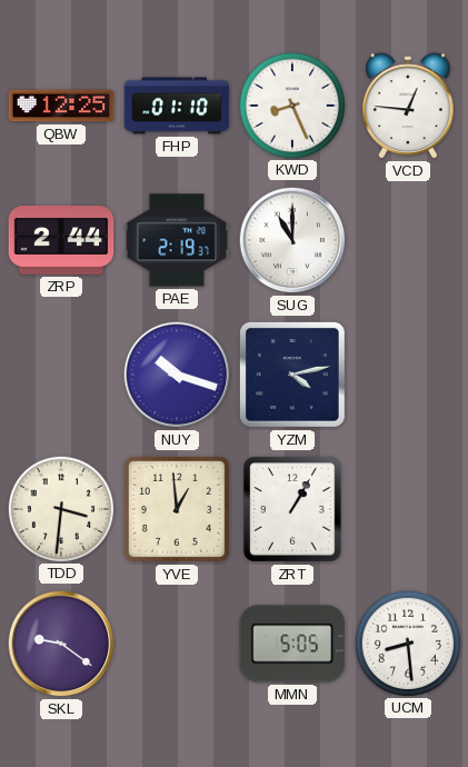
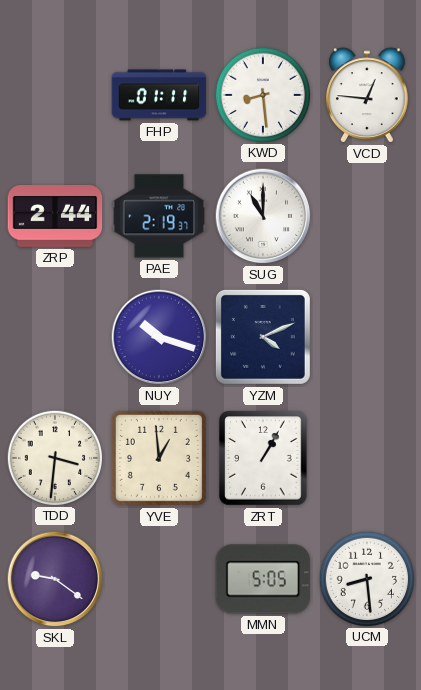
QBW: 12:25 -> none
FHP: 01:10 -> 01:11
KWD: 8:26 -> 8:29
YZM: 4:13 -> 4:11
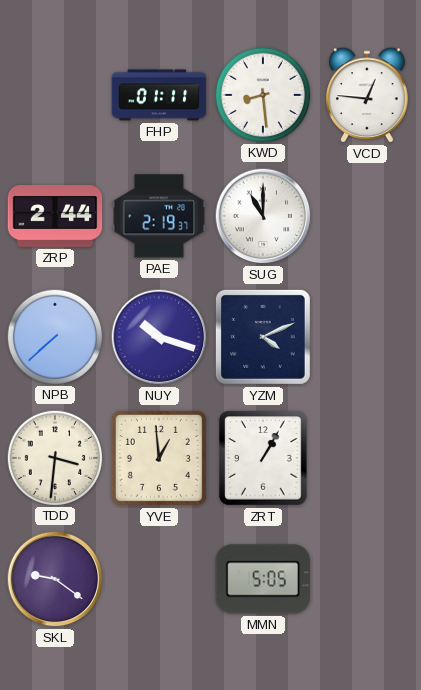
NPB: none -> 7:38
UCM: 8:29 -> none
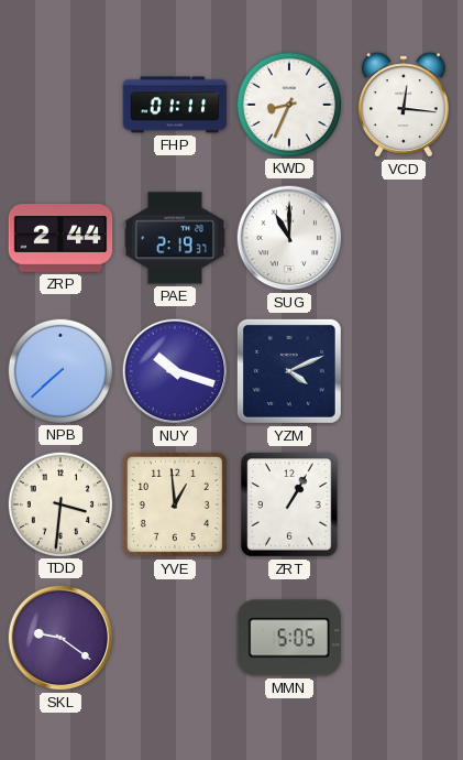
KWD: 8:29 -> 8:34
VCD: 12:46 -> 12:16
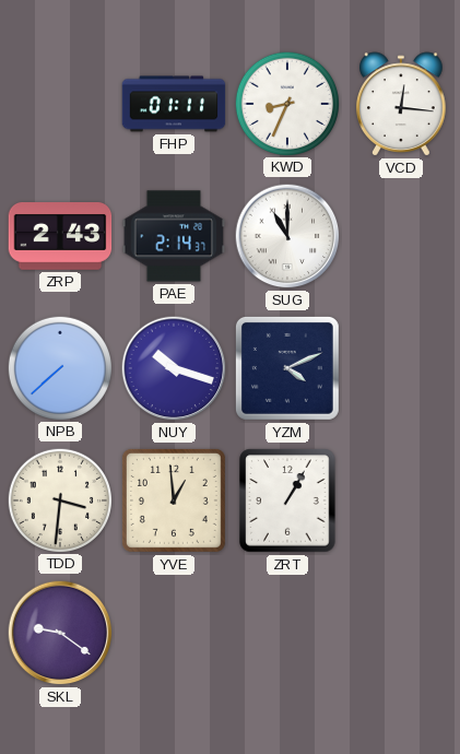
ZRP: 2:44 -> 2:43
PAE: 2:19 -> 2:14
MMN: 5:05 -> none
